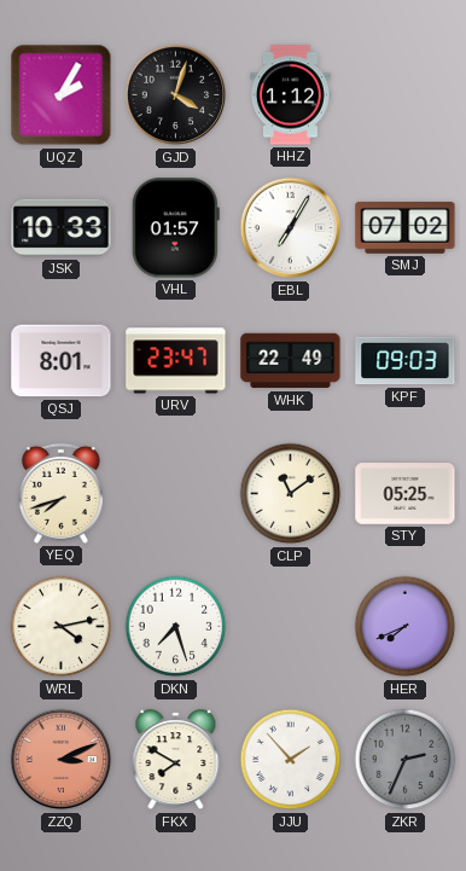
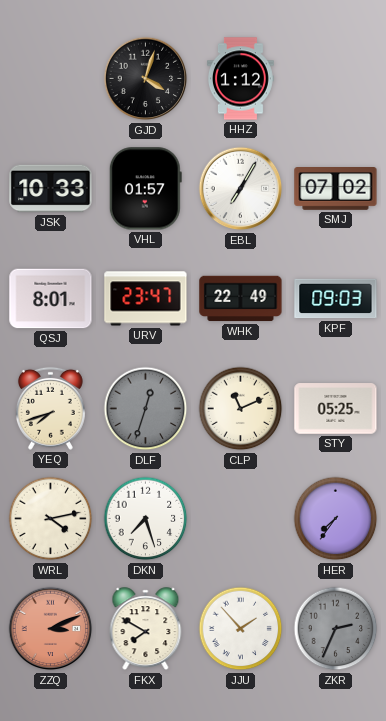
UQZ: 2:05 -> none
DLF: none -> 12:33
CLP: 11:09 -> 11:11
HER: 7:41 -> 7:36
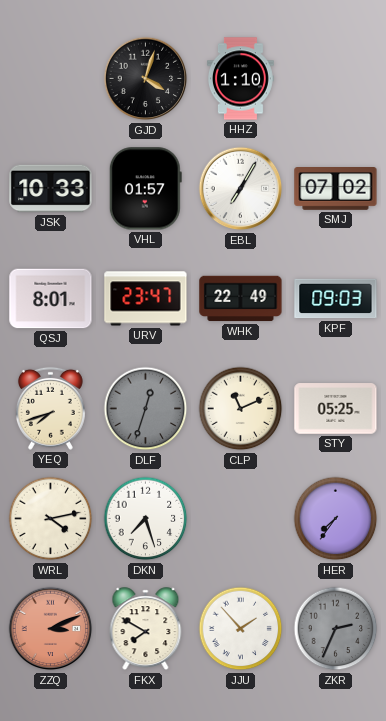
HHZ: 1:12 -> 1:10
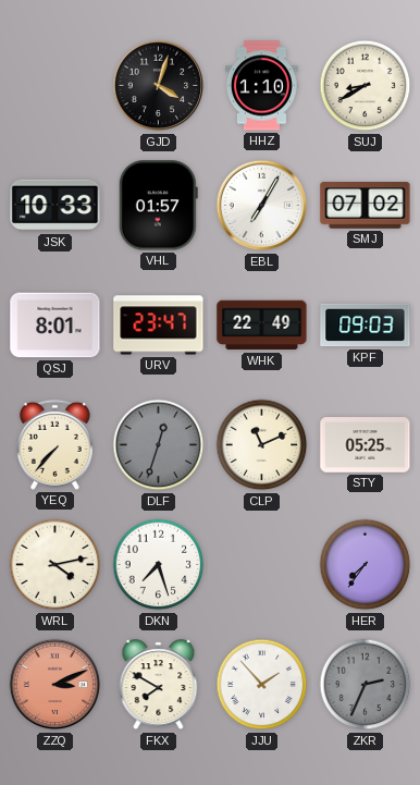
SUJ: none -> 8:40
YEQ: 7:42 -> 7:37
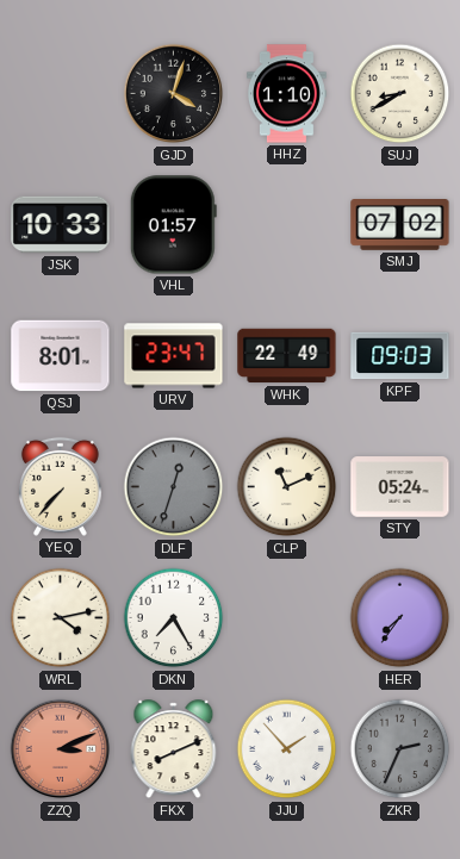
EBL: 7:05 -> none
STY: 05:25 -> 05:24
DKN: 7:27 -> 7:25
FKX: 7:50 -> 8:11
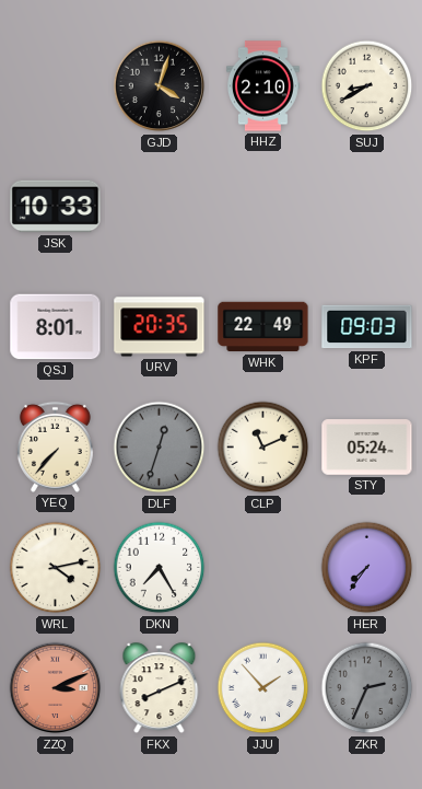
HHZ: 1:10 -> 2:10
VHL: 01:57 -> none
SMJ: 07:02 -> none
URV: 23:47 -> 20:35
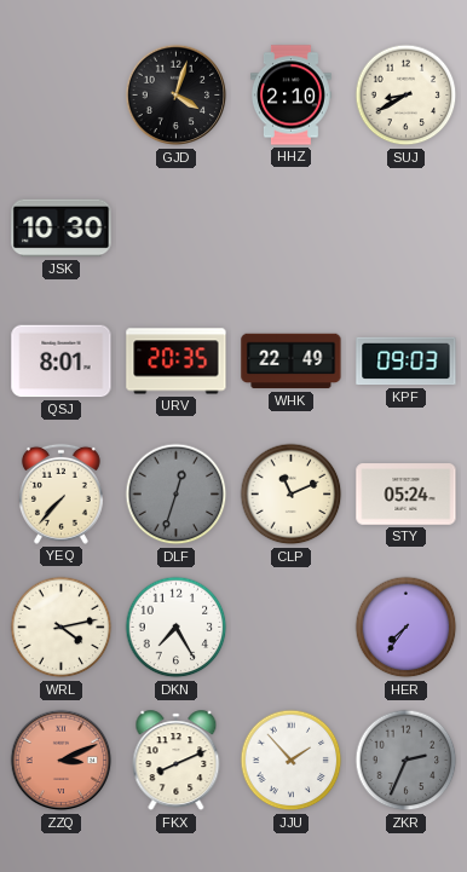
JSK: 10:33 -> 10:30
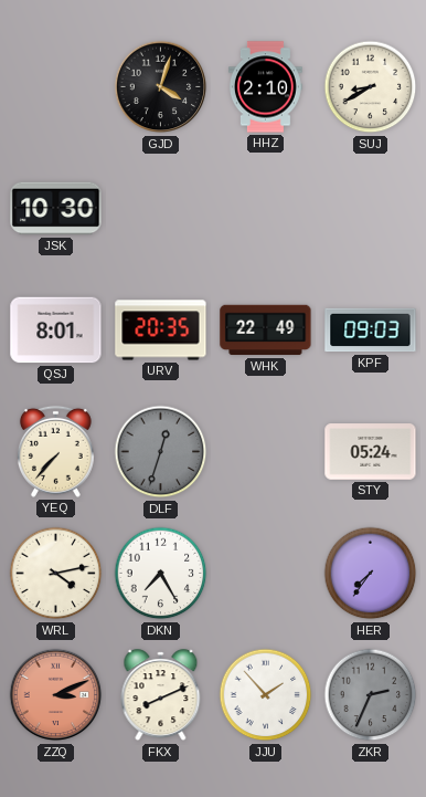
CLP: 11:11 -> none
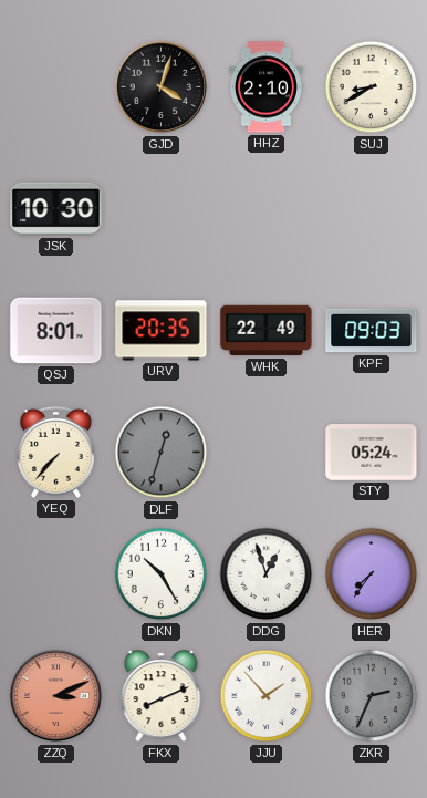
WRL: 4:13 -> none
DKN: 7:25 -> 10:25
DDG: none -> 12:57
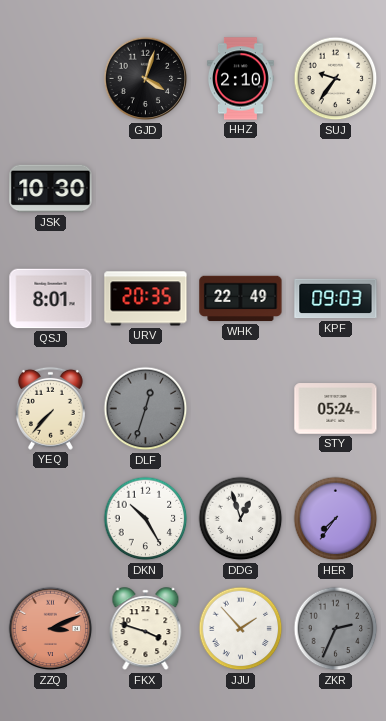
SUJ: 8:40 -> 9:36
FKX: 8:11 -> 3:48
